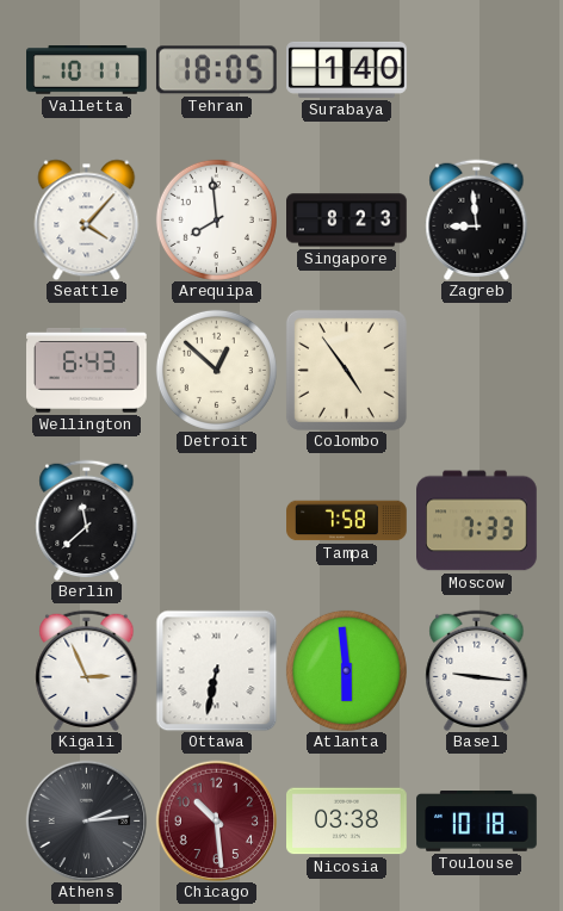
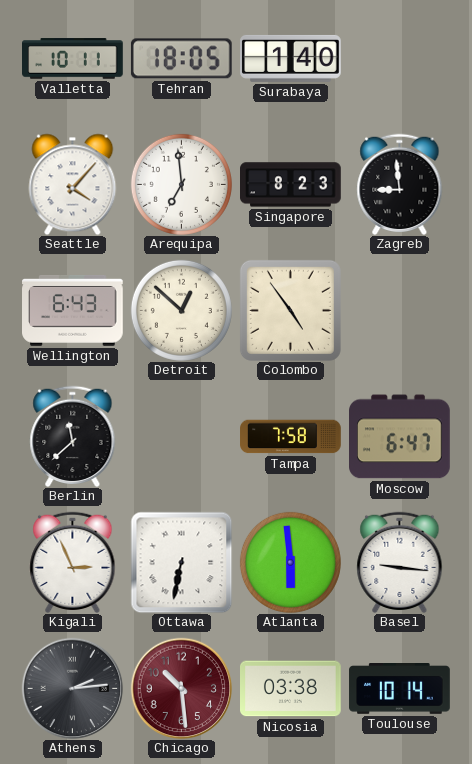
Arequipa: 7:59 -> 6:59
Moscow: 7:33 -> 6:47
Toulouse: 10:18 -> 10:14
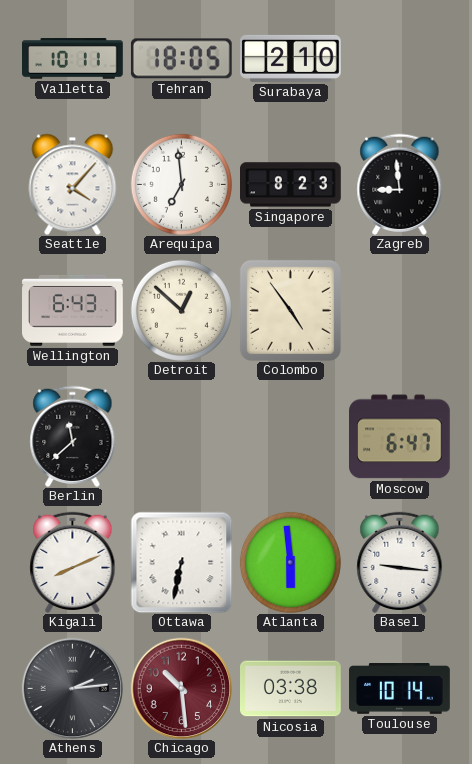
Surabaya: 1:40 -> 2:10
Tampa: 7:58 -> none
Kigali: 2:56 -> 8:11
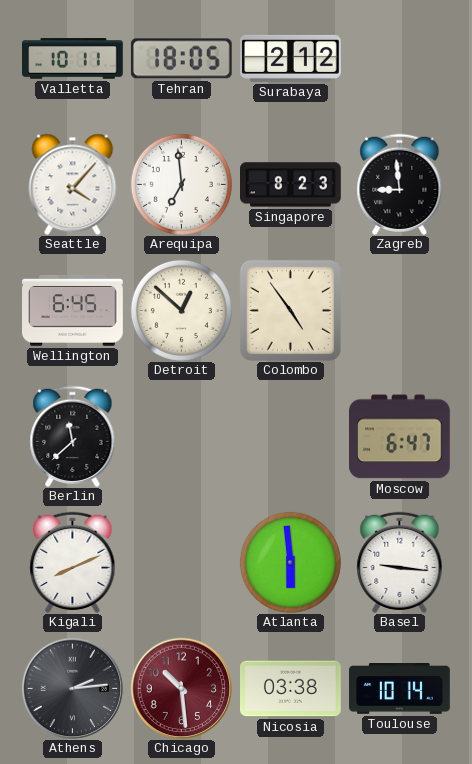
Surabaya: 2:10 -> 2:12
Wellington: 6:43 -> 6:45
Ottawa: 6:32 -> none
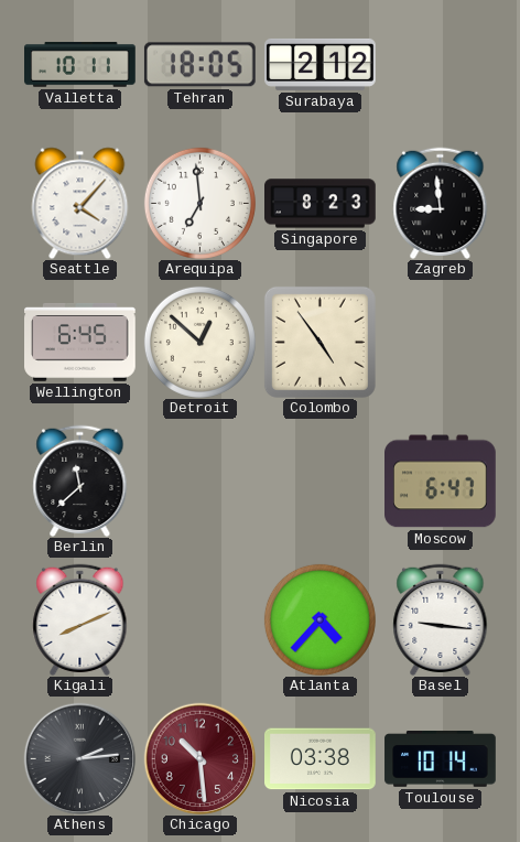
Atlanta: 5:59 -> 4:37
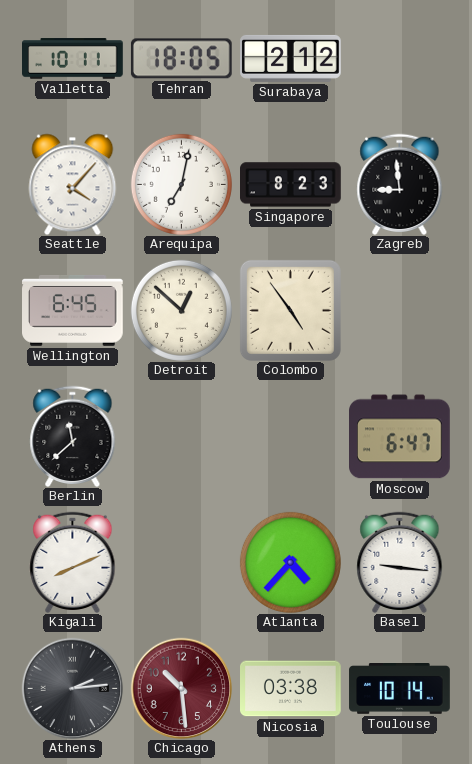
Arequipa: 6:59 -> 7:02
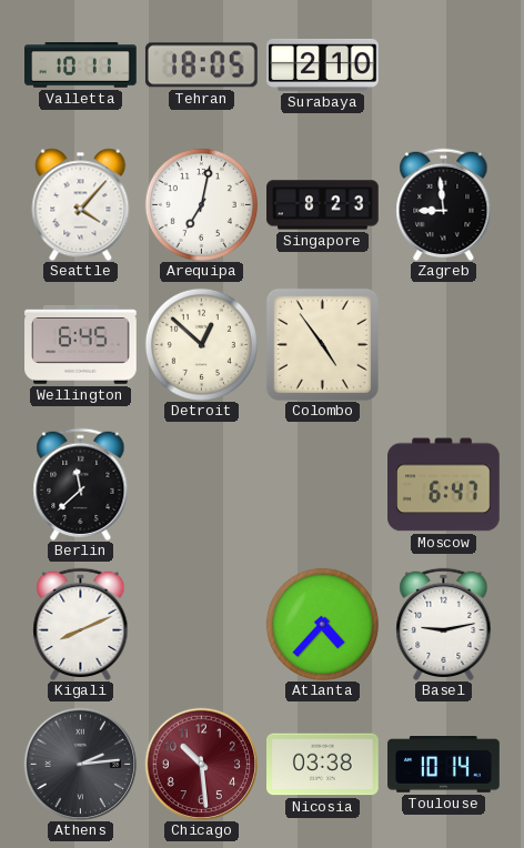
Surabaya: 2:12 -> 2:10
Basel: 9:16 -> 9:13
